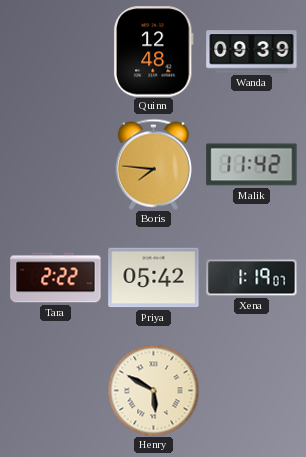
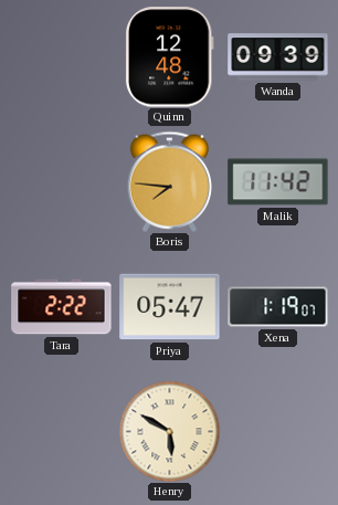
Priya: 05:42 -> 05:47
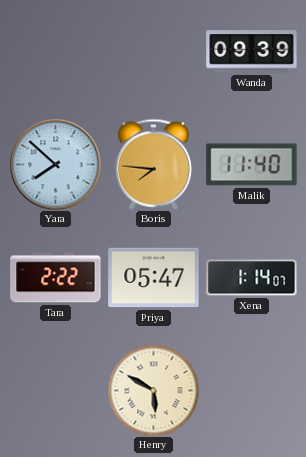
Quinn: 12:48 -> none
Yara: none -> 7:52
Malik: 11:42 -> 11:40
Xena: 1:19 -> 1:14
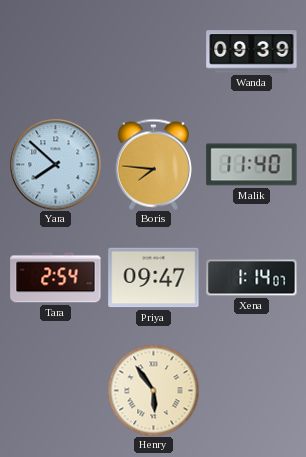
Tara: 2:22 -> 2:54
Priya: 05:47 -> 09:47
Henry: 5:50 -> 5:54
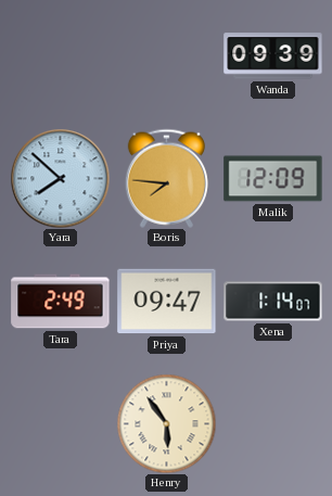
Malik: 11:40 -> 12:09
Tara: 2:54 -> 2:49
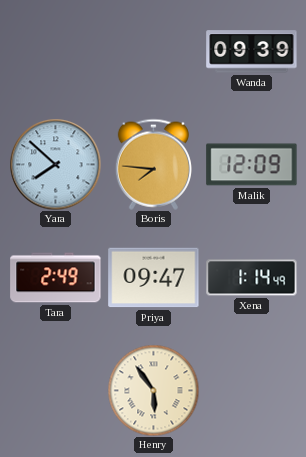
Xena: 1:14:07 -> 1:14:49
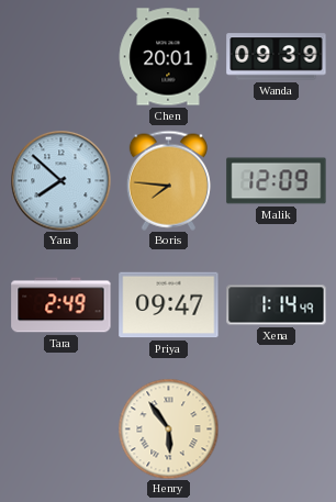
Chen: none -> 20:01
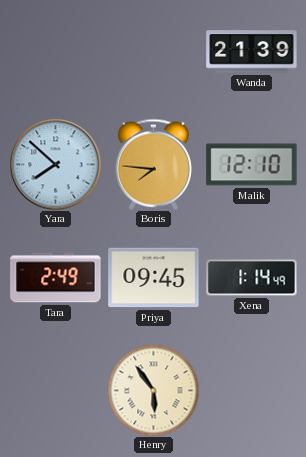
Chen: 20:01 -> none
Wanda: 09:39 -> 21:39
Malik: 12:09 -> 12:10
Priya: 09:47 -> 09:45
